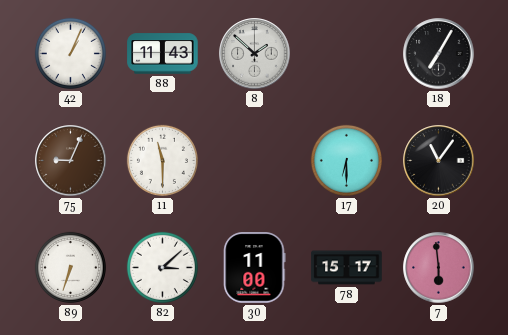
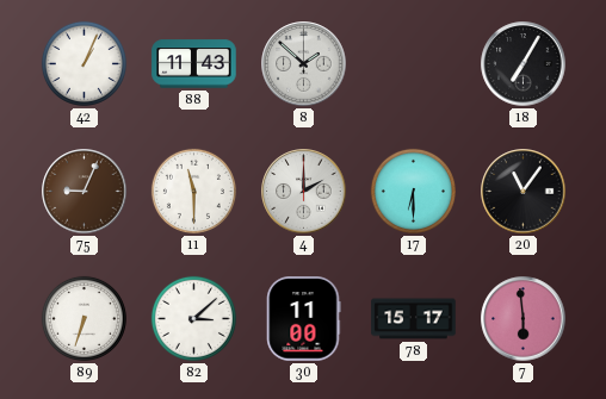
4: none -> 2:00
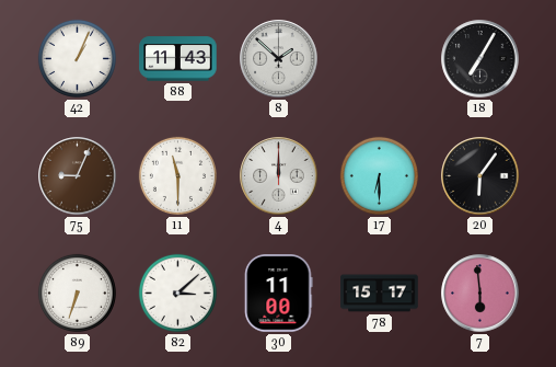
4: 2:00 -> 12:00
20: 11:06 -> 6:06
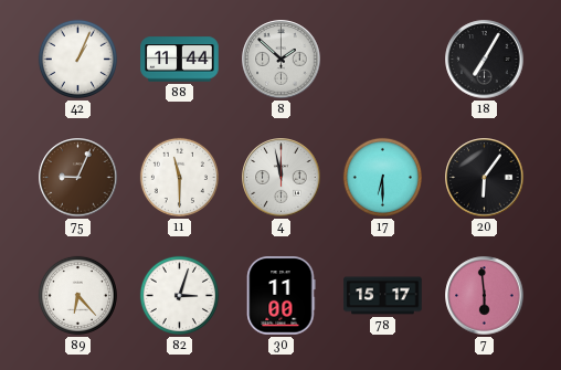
88: 11:43 -> 11:44
4: 12:00 -> 11:58
89: 6:33 -> 6:23
82: 3:08 -> 3:03
